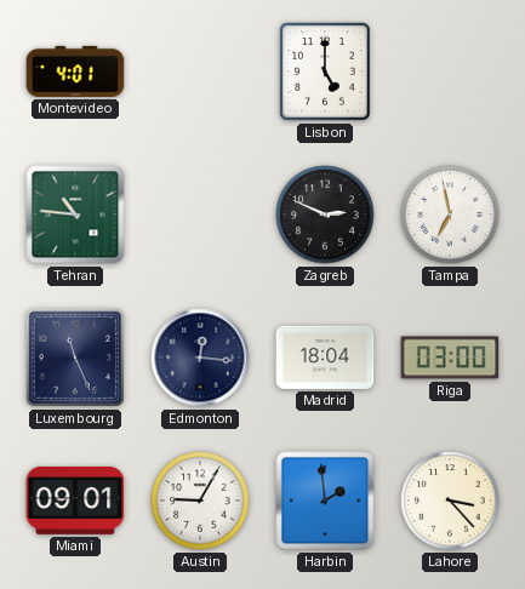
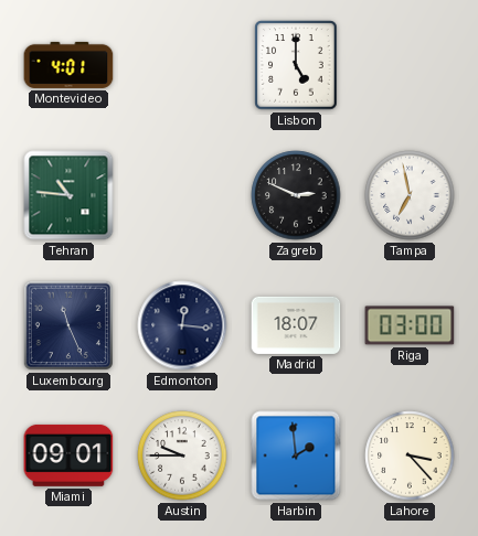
Madrid: 18:04 -> 18:07
Austin: 9:05 -> 9:45
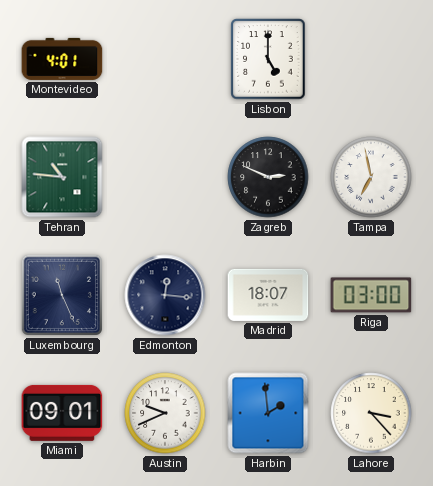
Austin: 9:45 -> 9:41
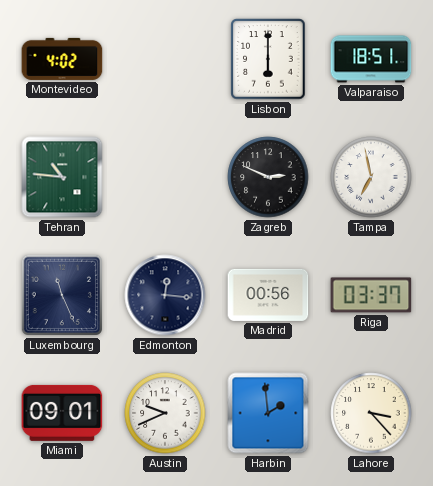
Montevideo: 4:01 -> 4:02
Lisbon: 5:00 -> 6:00
Valparaiso: none -> 18:51
Madrid: 18:07 -> 00:56
Riga: 03:00 -> 03:37
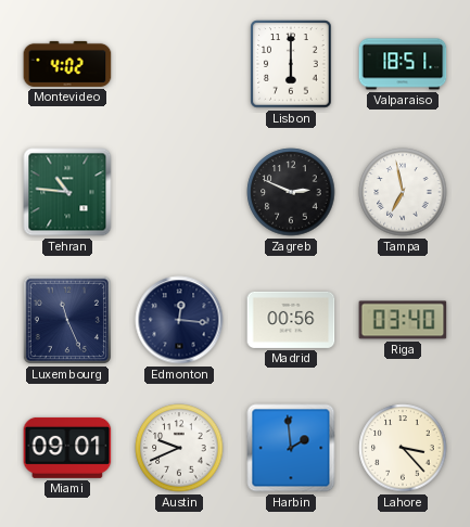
Riga: 03:37 -> 03:40
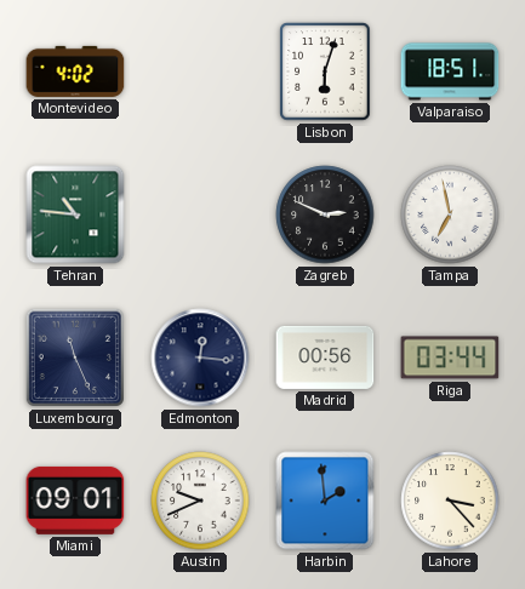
Lisbon: 6:00 -> 6:03
Riga: 03:40 -> 03:44
